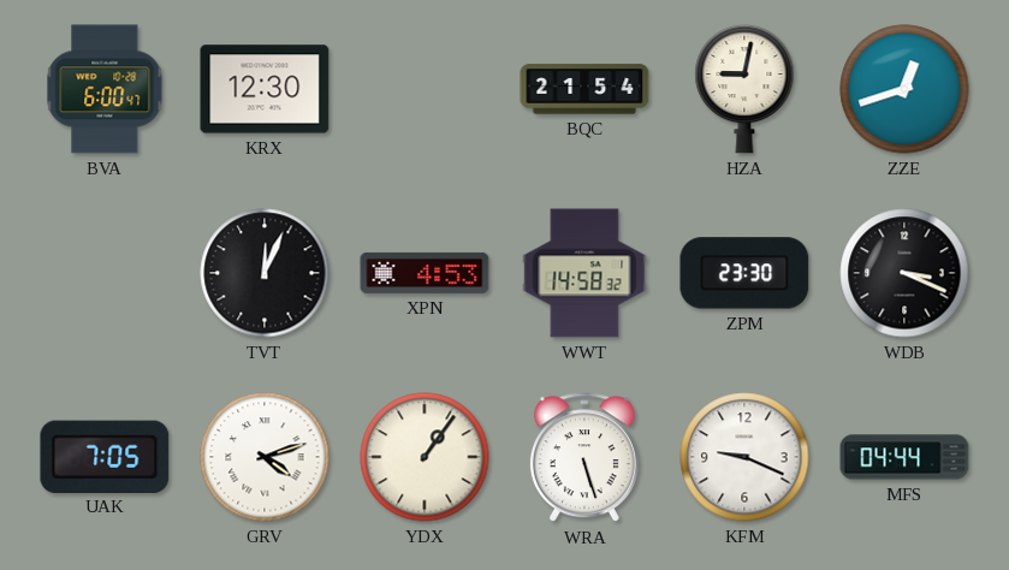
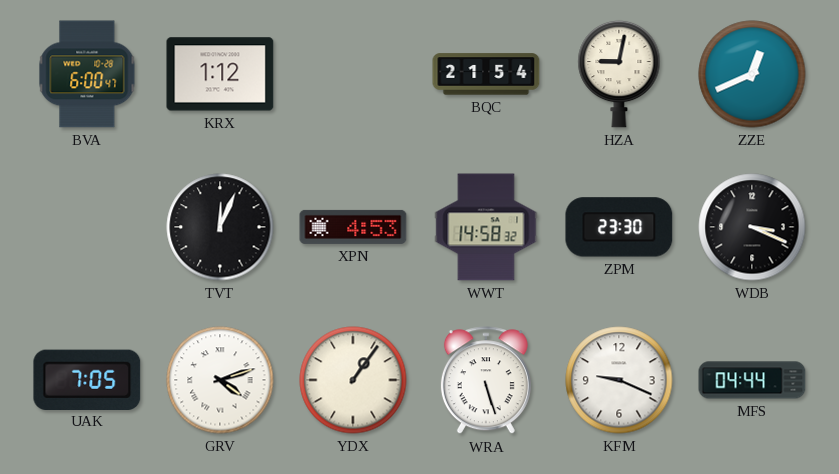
KRX: 12:30 -> 1:12
ZZE: 12:42 -> 12:41
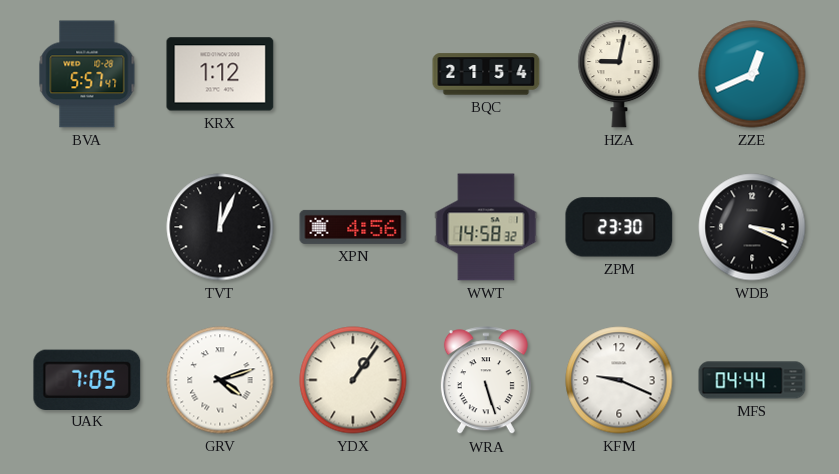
BVA: 6:00 -> 5:57
XPN: 4:53 -> 4:56
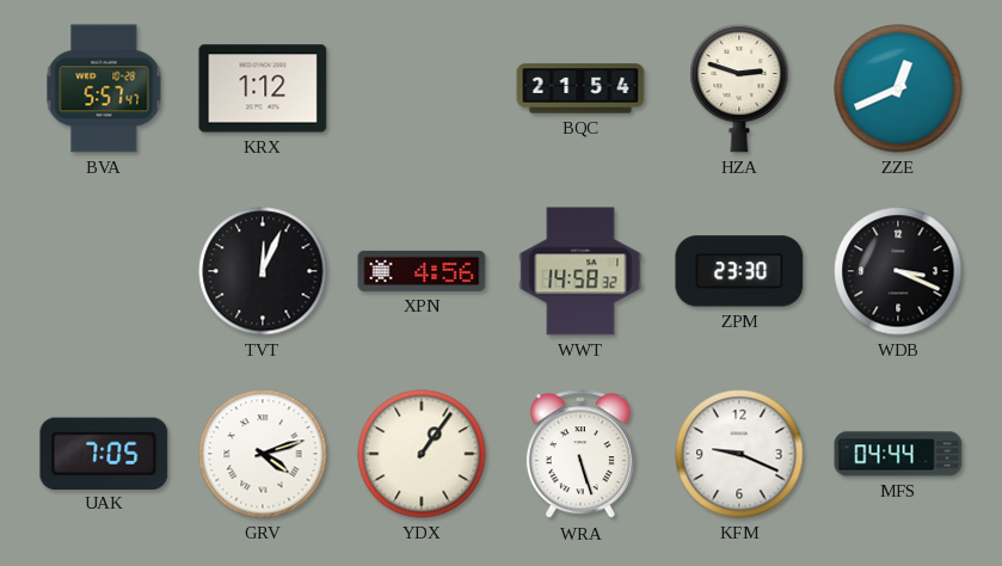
HZA: 9:02 -> 2:48
